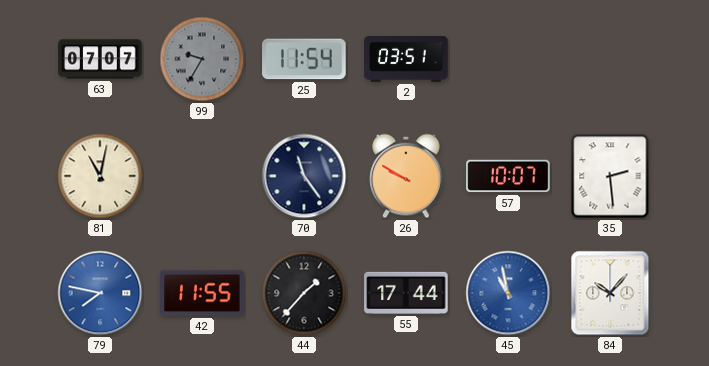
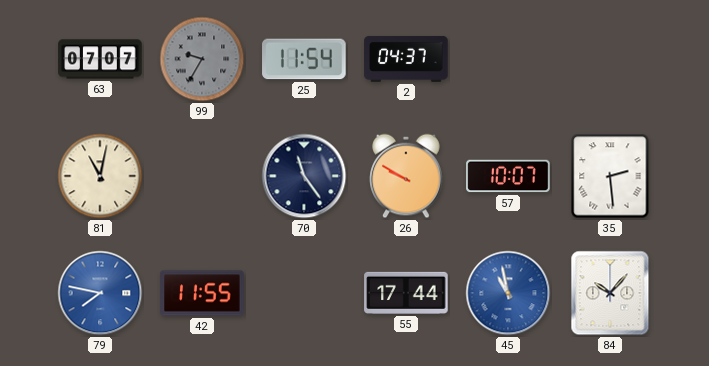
2: 03:51 -> 04:37
44: 1:37 -> none
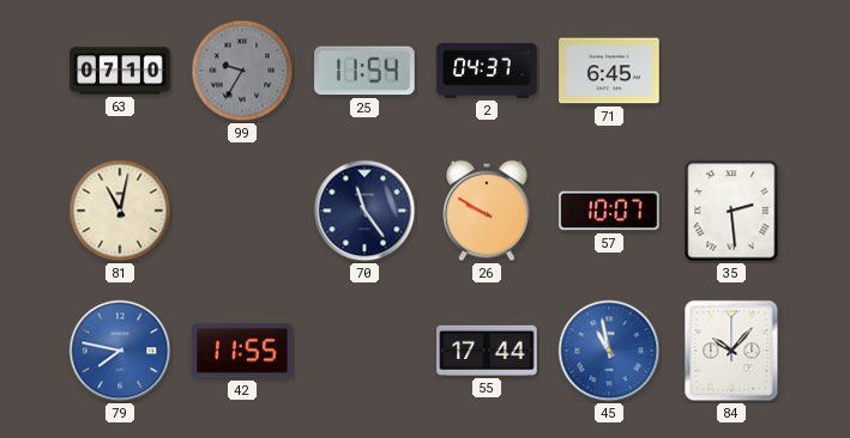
63: 07:07 -> 07:10
71: none -> 6:45
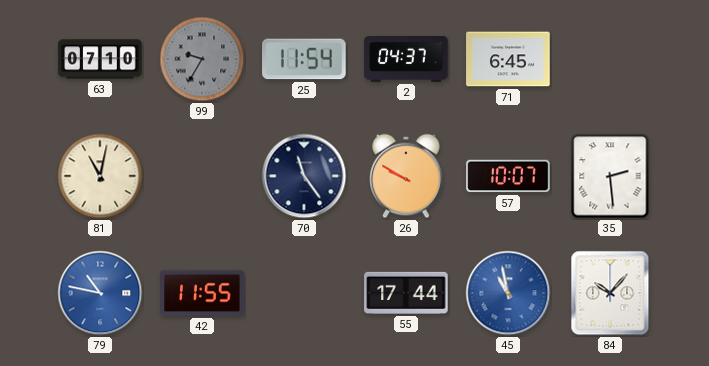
79: 7:47 -> 10:47
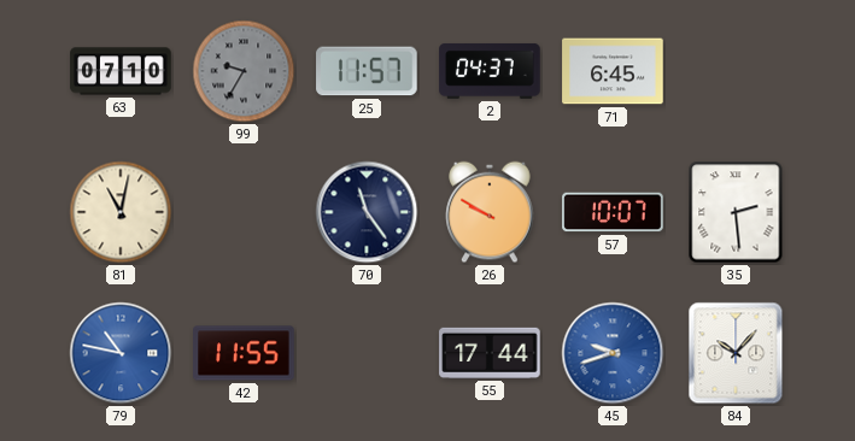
25: 11:54 -> 11:57
45: 10:58 -> 9:42
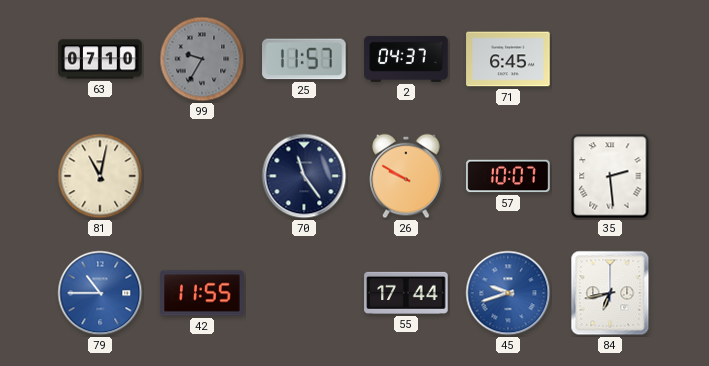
79: 10:47 -> 10:45
84: 10:07 -> 6:43
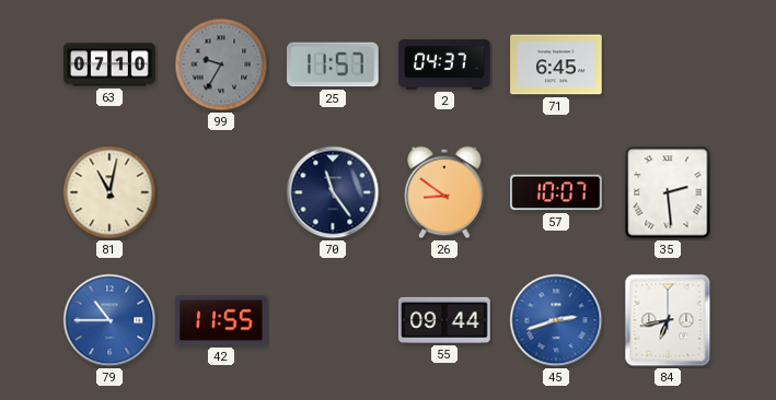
26: 9:50 -> 8:51
55: 17:44 -> 09:44
45: 9:42 -> 2:42
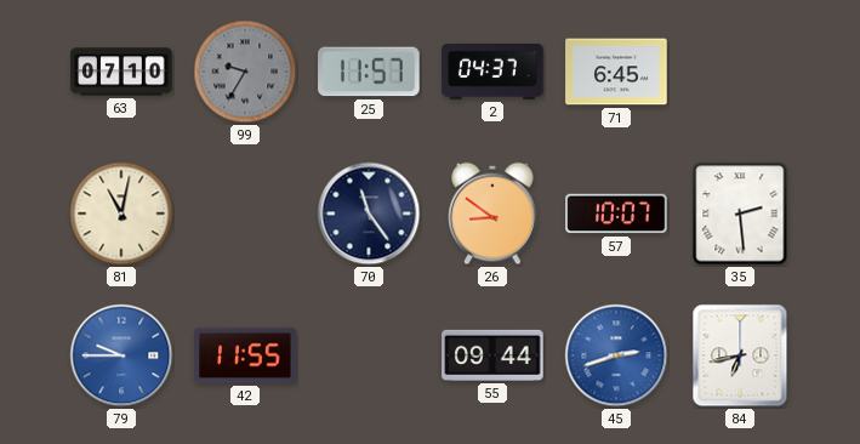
79: 10:45 -> 9:45
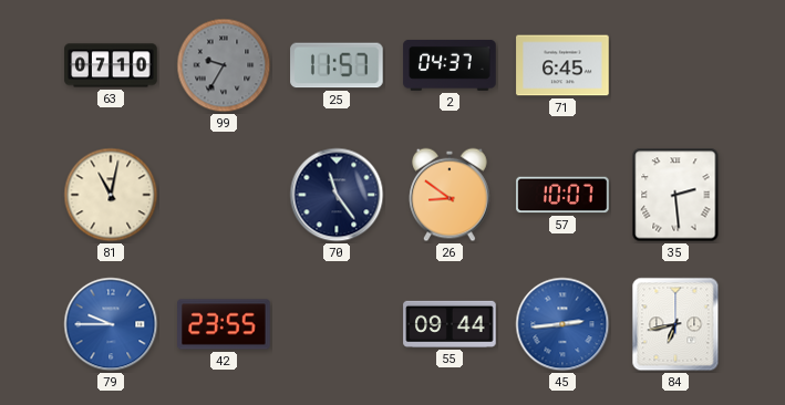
42: 11:55 -> 23:55
45: 2:42 -> 2:44
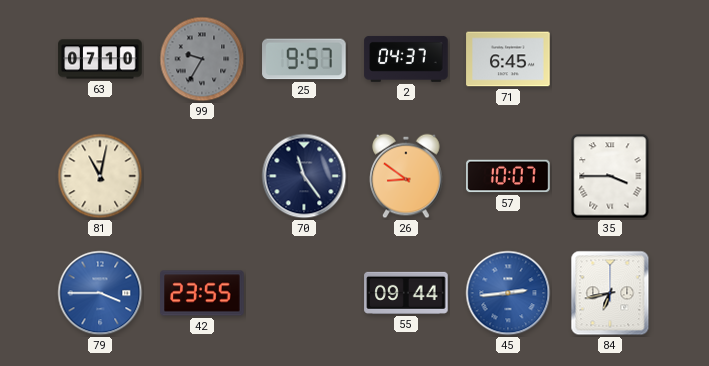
25: 11:57 -> 9:57
35: 2:29 -> 3:45
79: 9:45 -> 3:45
